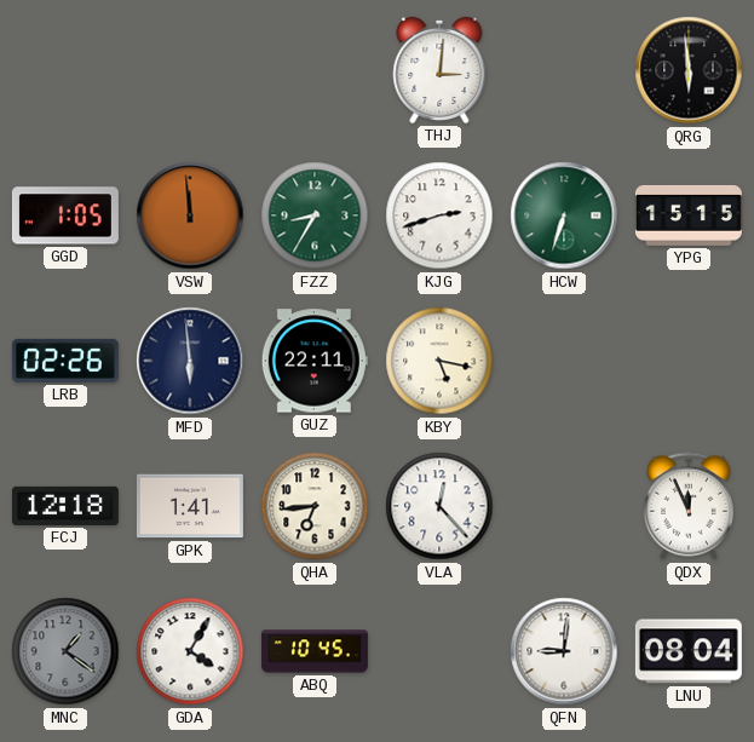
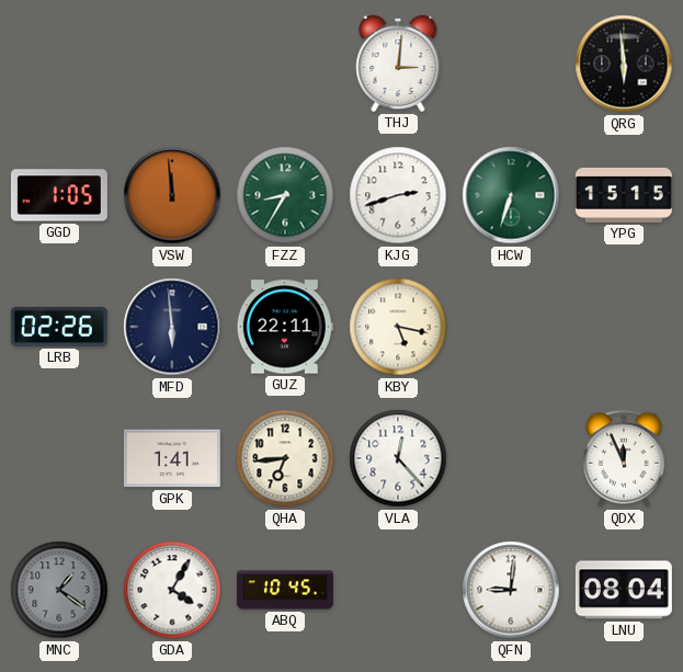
FCJ: 12:18 -> none
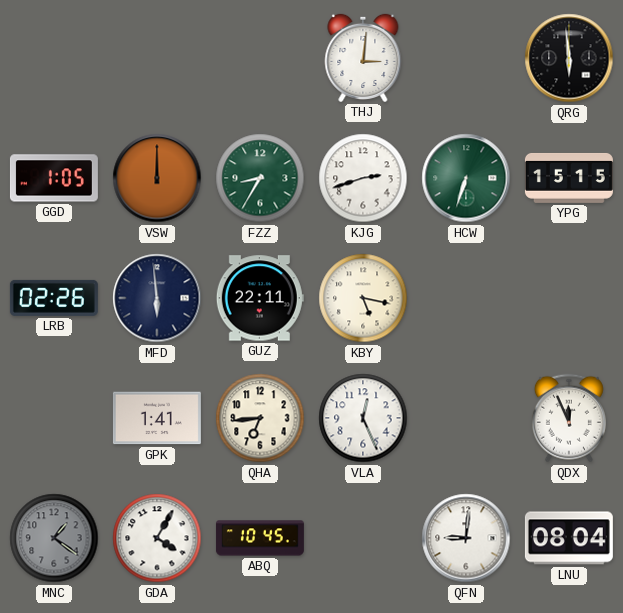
VSW: 11:59 -> 12:00
VLA: 12:23 -> 12:26
